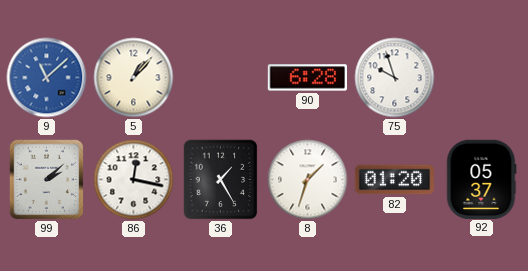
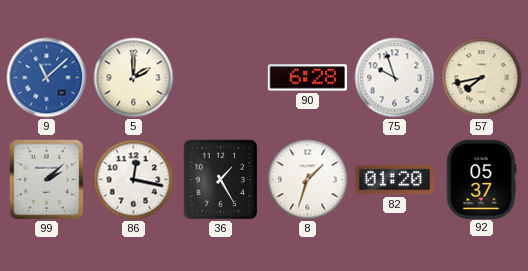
5: 1:07 -> 2:00
57: none -> 7:43
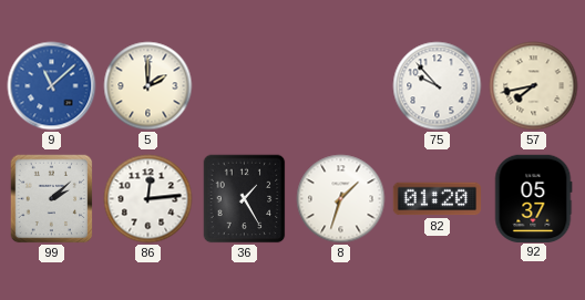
90: 6:28 -> none
75: 9:57 -> 9:53
86: 12:17 -> 12:14
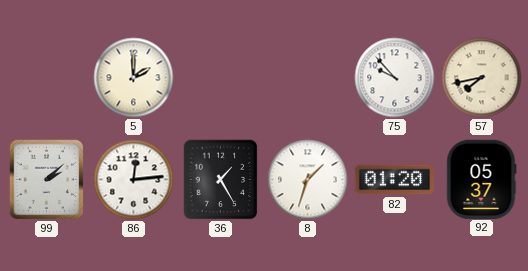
9: 11:08 -> none
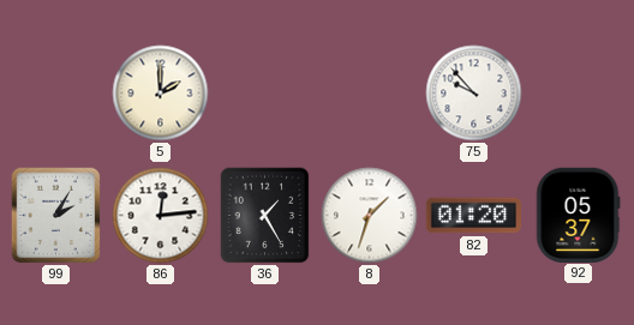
57: 7:43 -> none
99: 2:08 -> 2:05
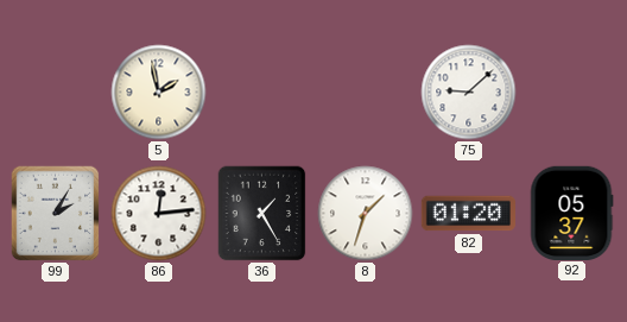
5: 2:00 -> 1:58
75: 9:53 -> 9:08
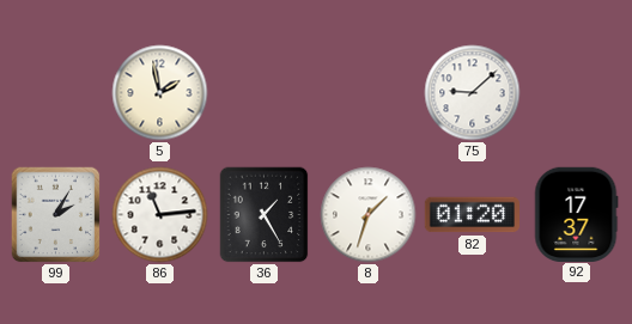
86: 12:14 -> 11:14
92: 05:37 -> 17:37
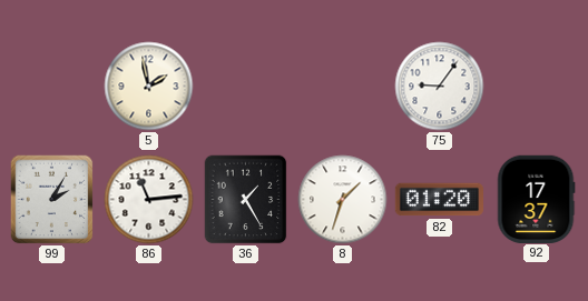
75: 9:08 -> 9:06
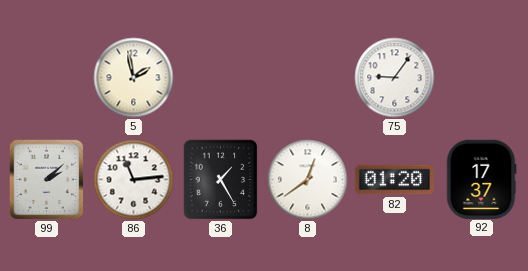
99: 2:05 -> 2:08
8: 1:33 -> 12:39
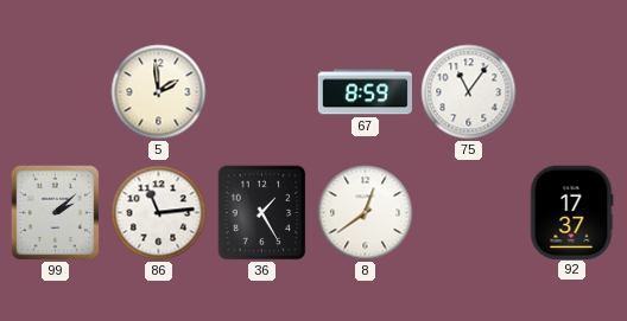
5: 1:58 -> 1:59
67: none -> 8:59
75: 9:06 -> 11:06
82: 01:20 -> none
